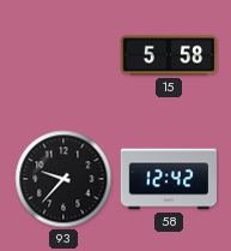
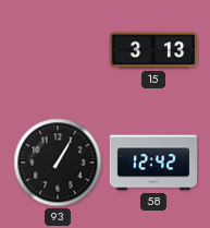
15: 5:58 -> 3:13
93: 9:37 -> 1:05
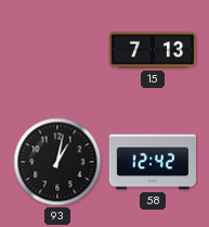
15: 3:13 -> 7:13
93: 1:05 -> 1:02
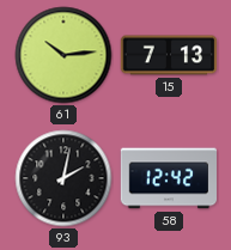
61: none -> 10:14
93: 1:02 -> 2:02
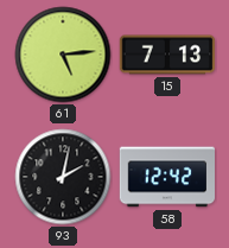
61: 10:14 -> 5:14
